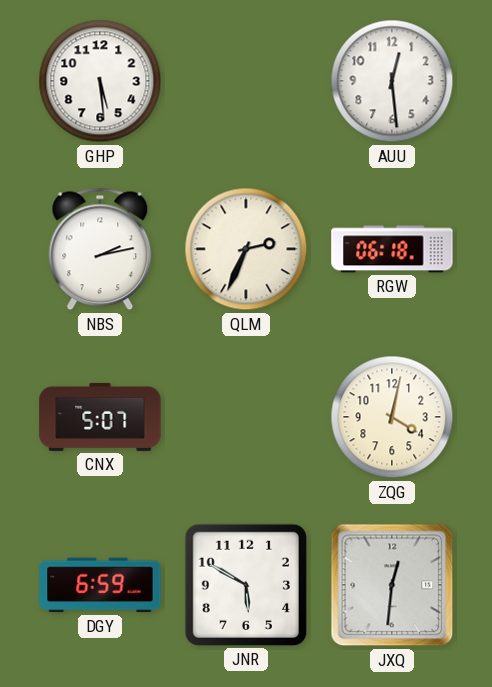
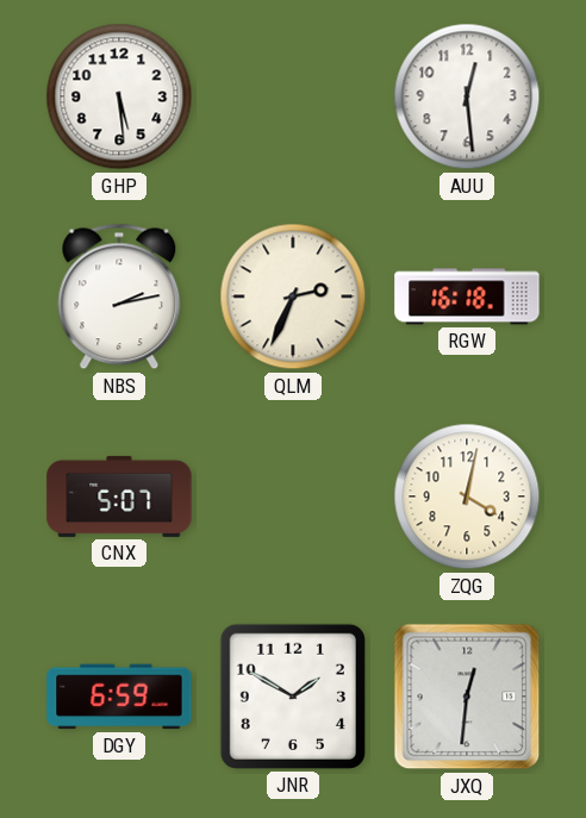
RGW: 06:18 -> 16:18
JNR: 5:50 -> 1:50
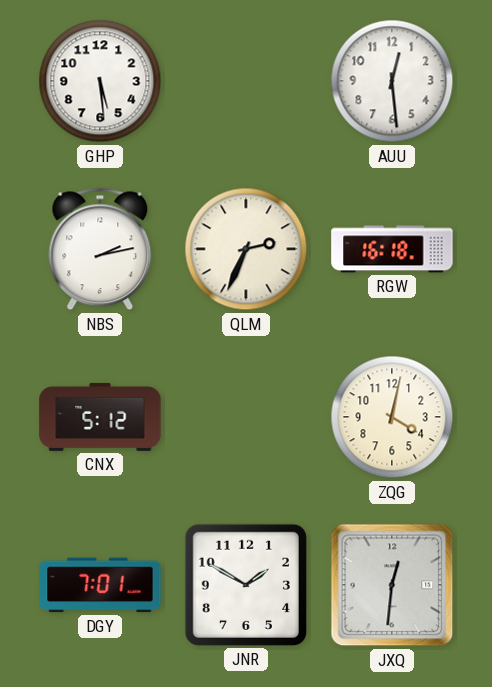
CNX: 5:07 -> 5:12
DGY: 6:59 -> 7:01
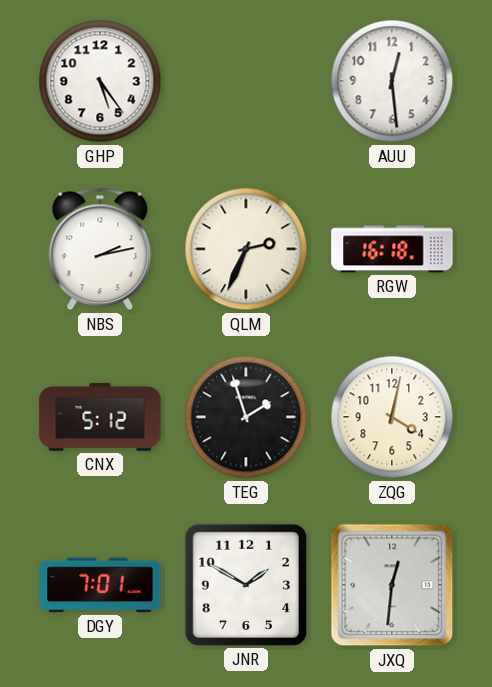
GHP: 5:29 -> 5:24
TEG: none -> 1:57
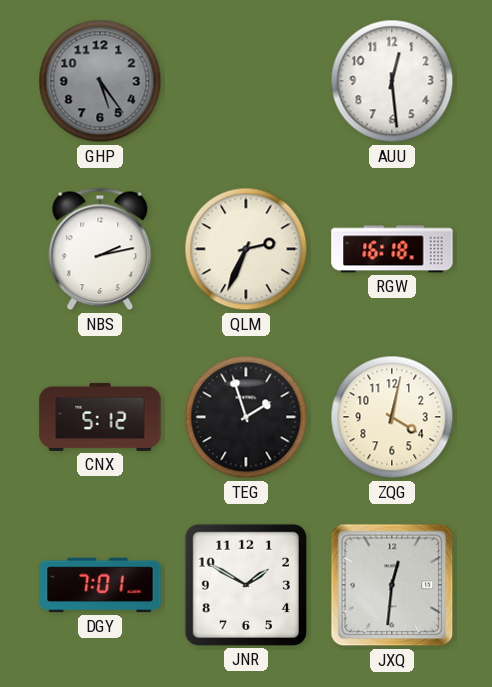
GHP dial: white -> grey
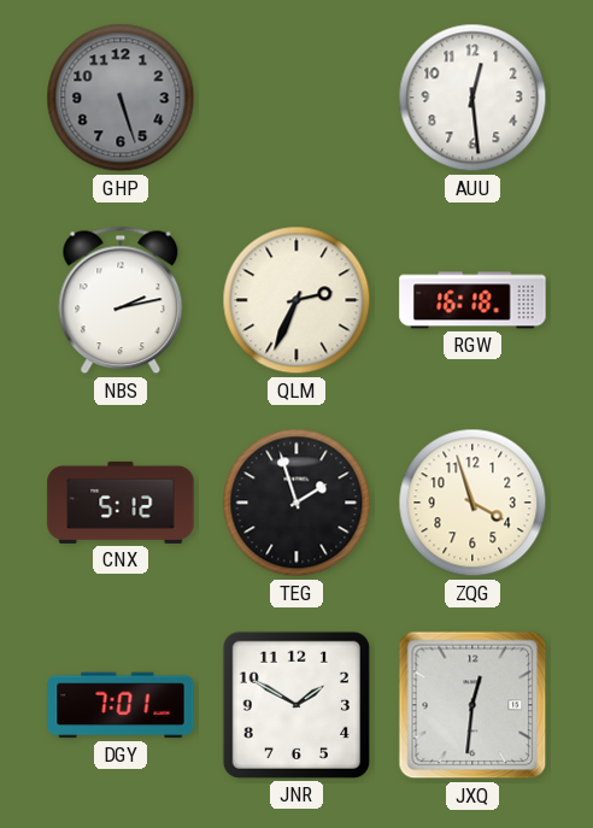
GHP: 5:24 -> 5:27
ZQG: 4:02 -> 3:57
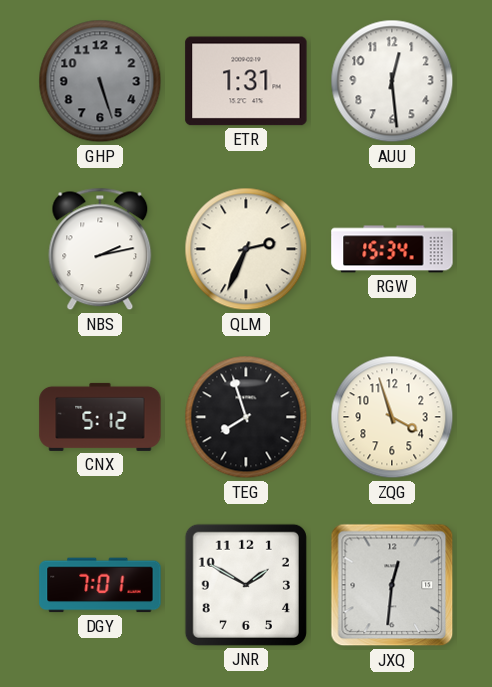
ETR: none -> 1:31
RGW: 16:18 -> 15:34
TEG: 1:57 -> 7:57
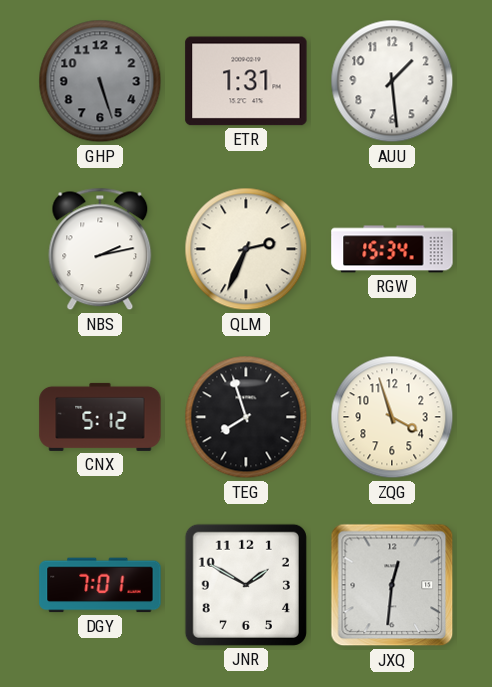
AUU: 12:29 -> 1:29
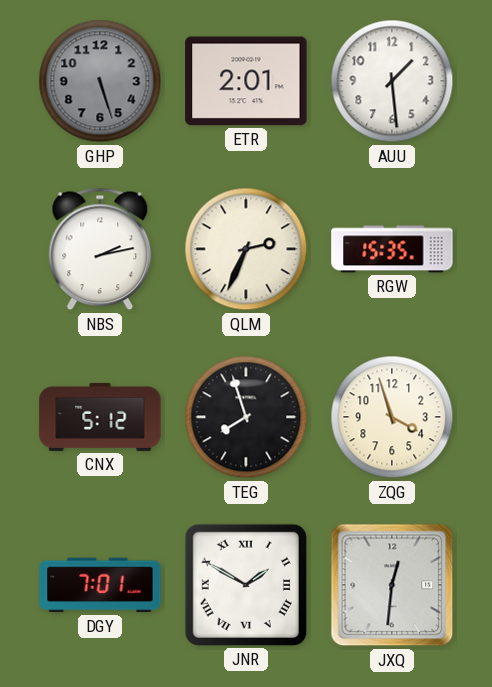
ETR: 1:31 -> 2:01
RGW: 15:34 -> 15:35
JNR numerals: Arabic -> Roman
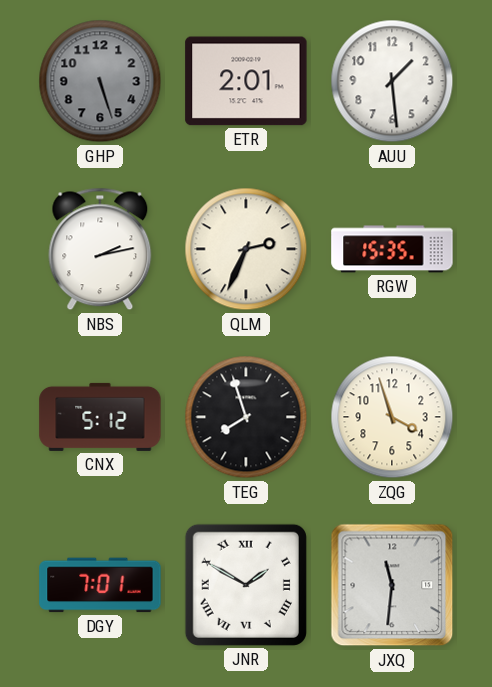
JXQ: 12:31 -> 11:31
